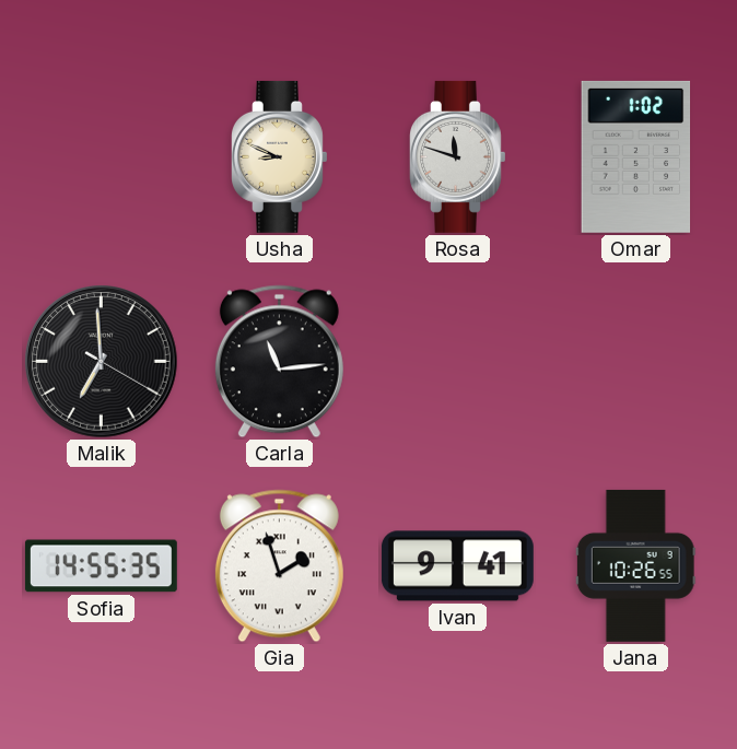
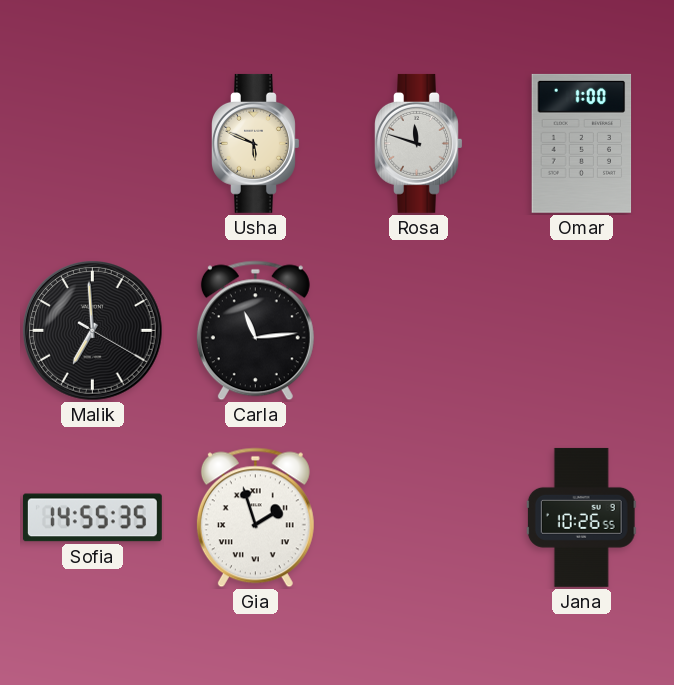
Usha: 8:49 -> 5:49
Omar: 1:02 -> 1:00
Ivan: 9:41 -> none
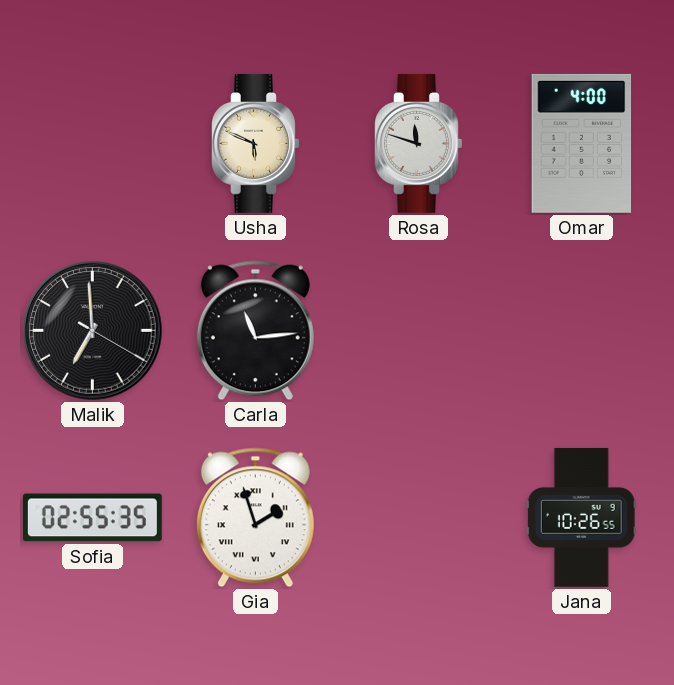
Omar: 1:00 -> 4:00
Sofia: 14:55 -> 02:55
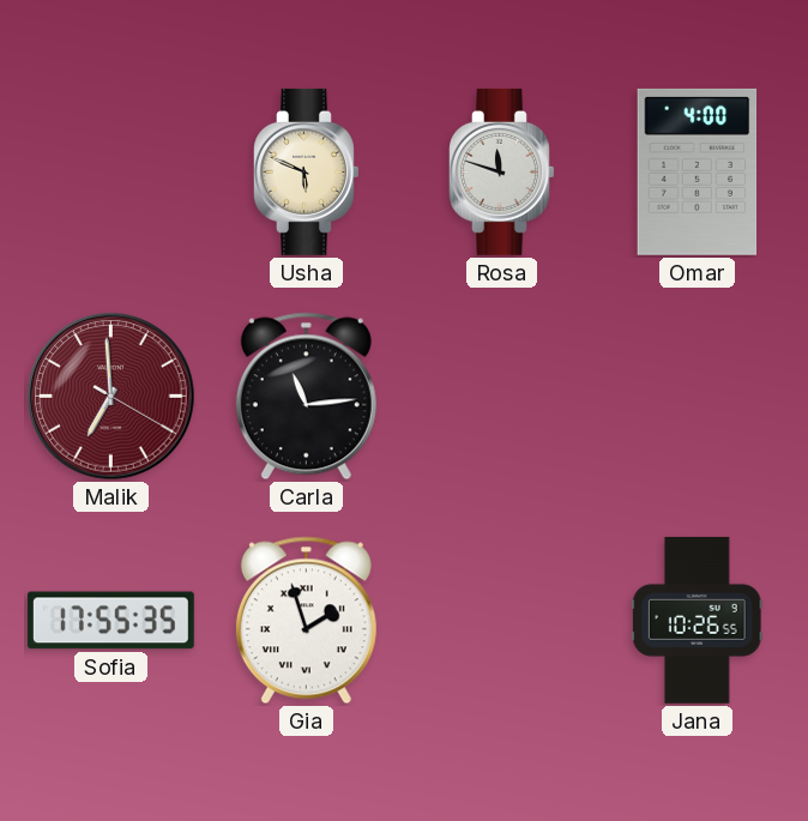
Malik dial: black -> burgundy
Sofia: 02:55 -> 17:55
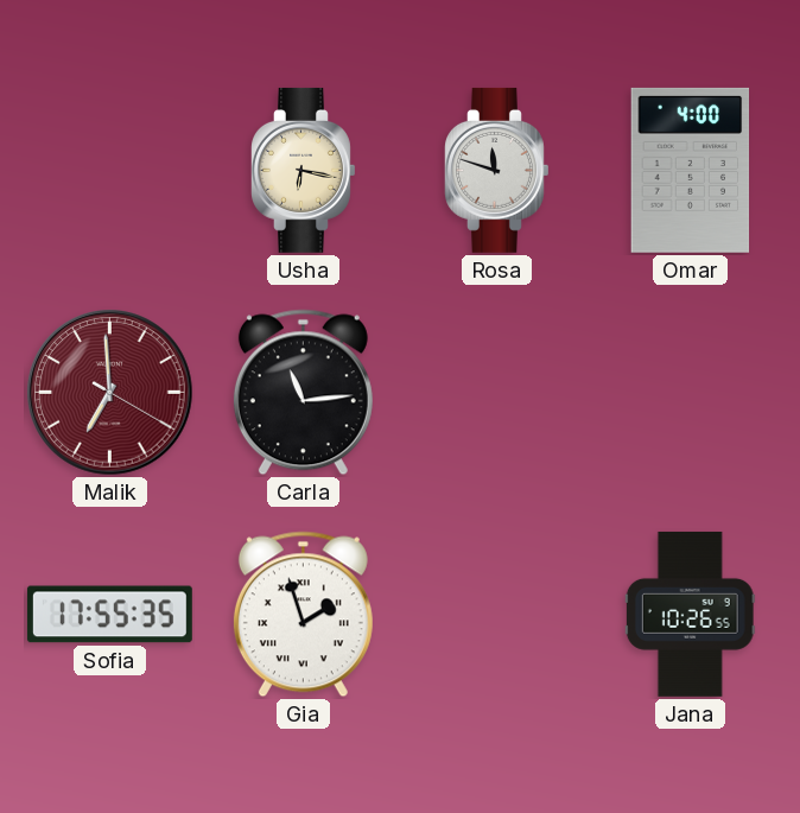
Usha: 5:49 -> 6:17
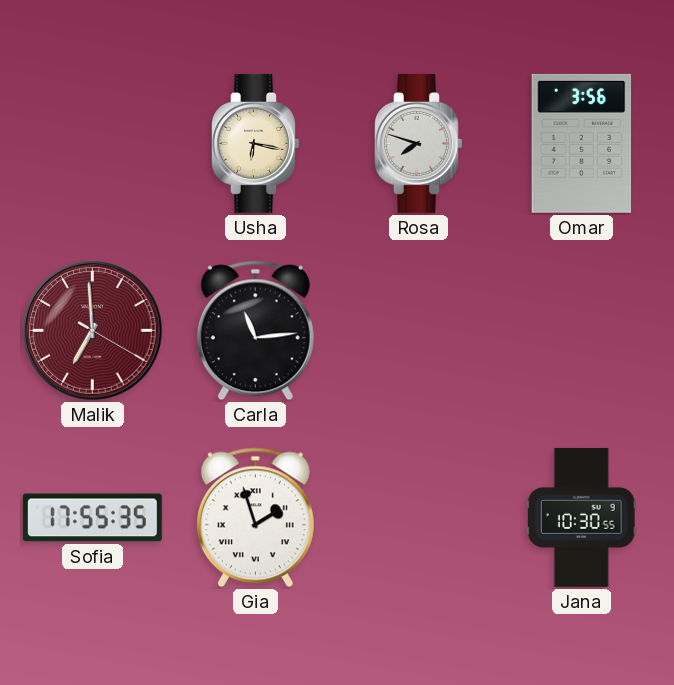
Rosa: 11:48 -> 7:48
Omar: 4:00 -> 3:56
Jana: 10:26 -> 10:30
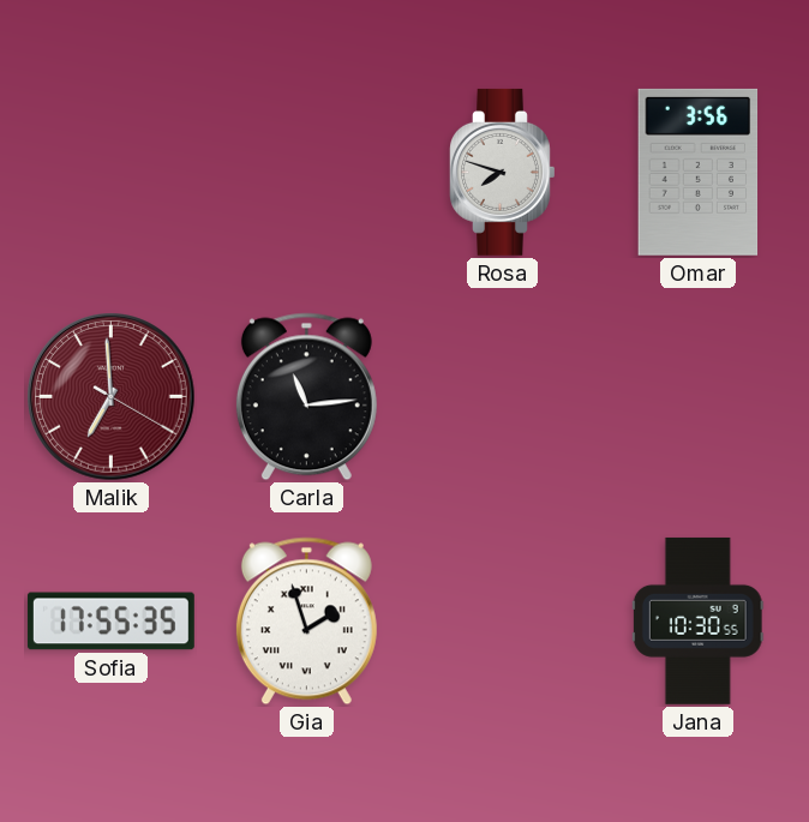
Usha: 6:17 -> none
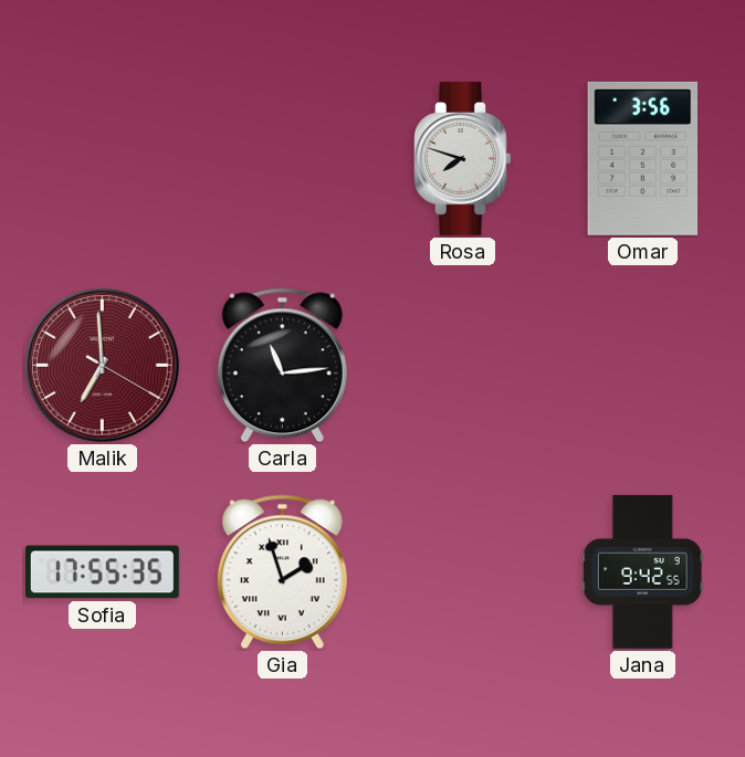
Jana: 10:30 -> 9:42
